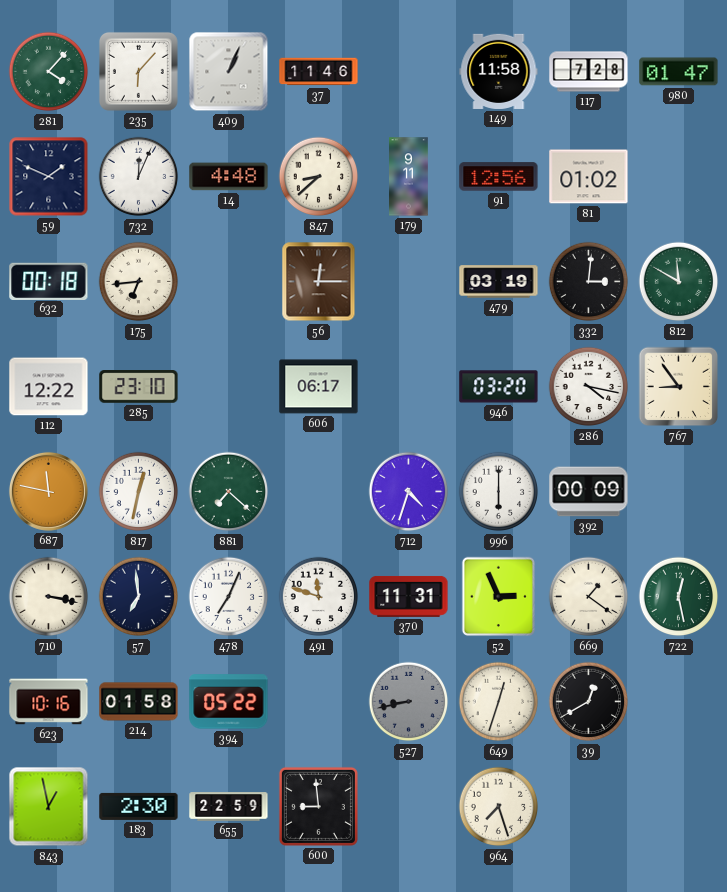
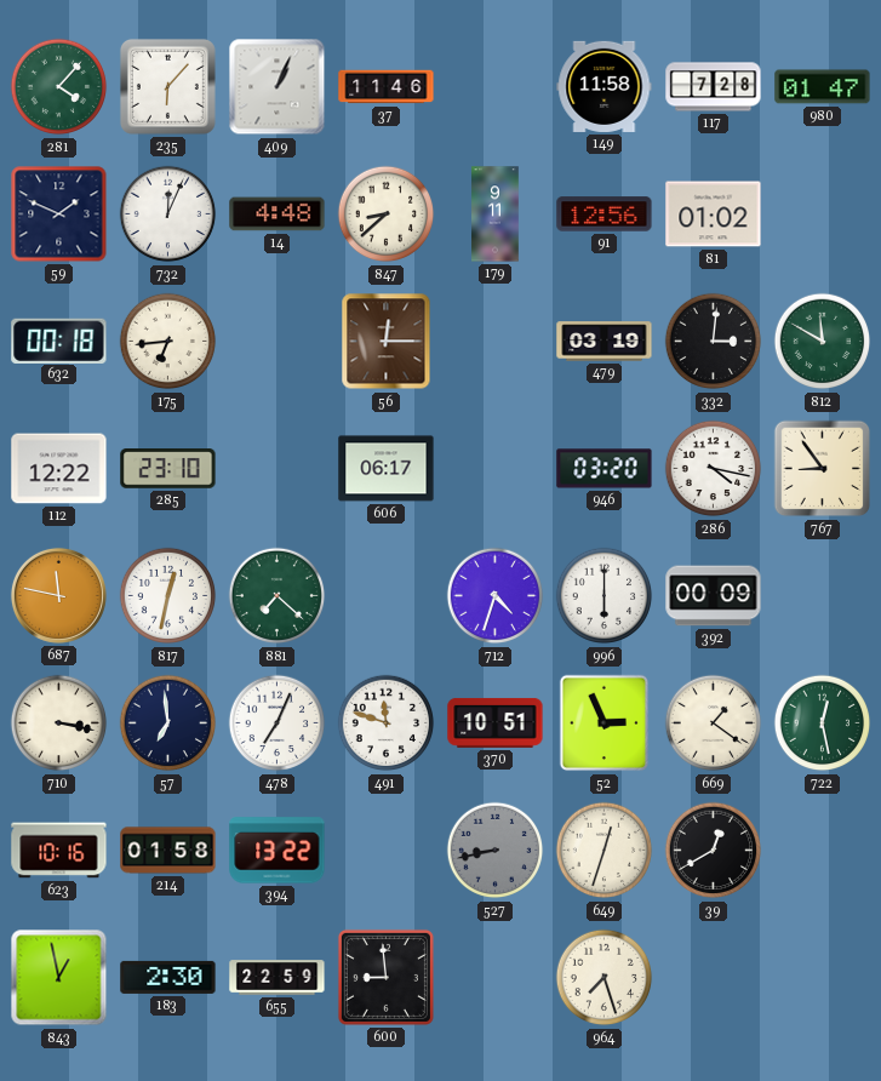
370: 11:31 -> 10:51
394: 05:22 -> 13:22
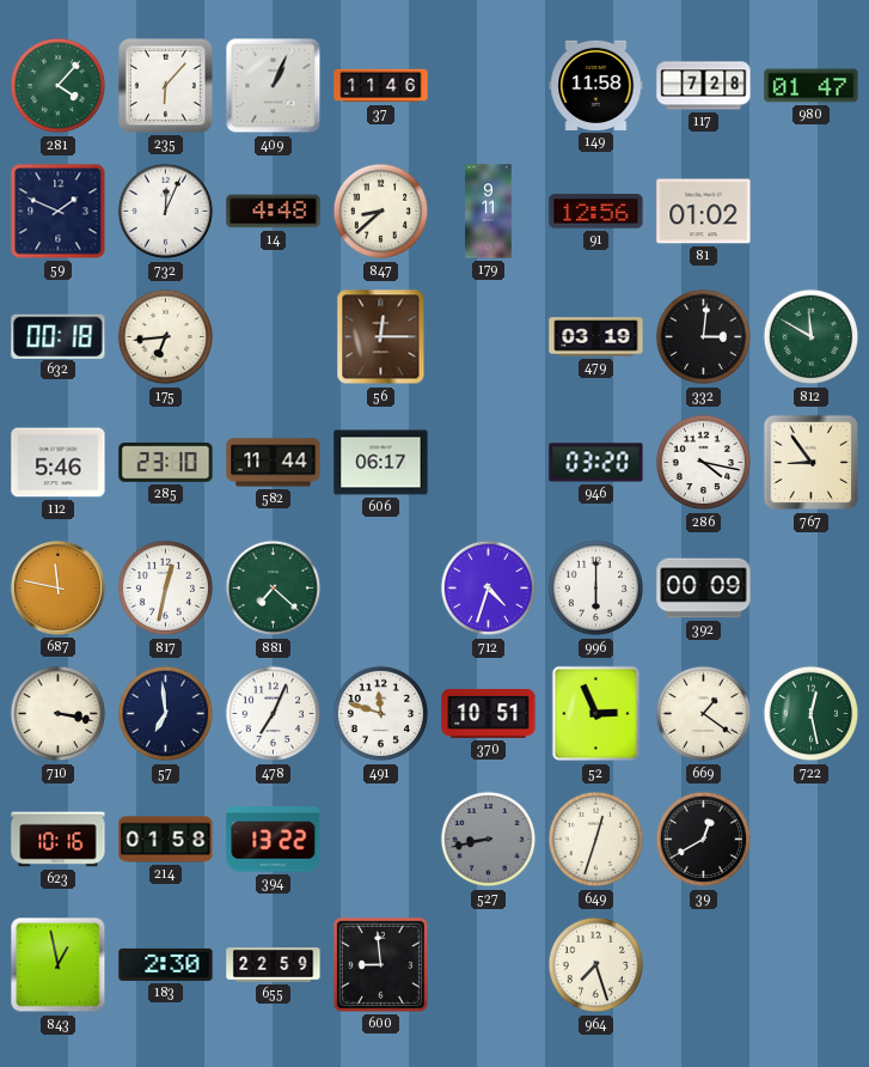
112: 12:22 -> 5:46
582: none -> 11:44
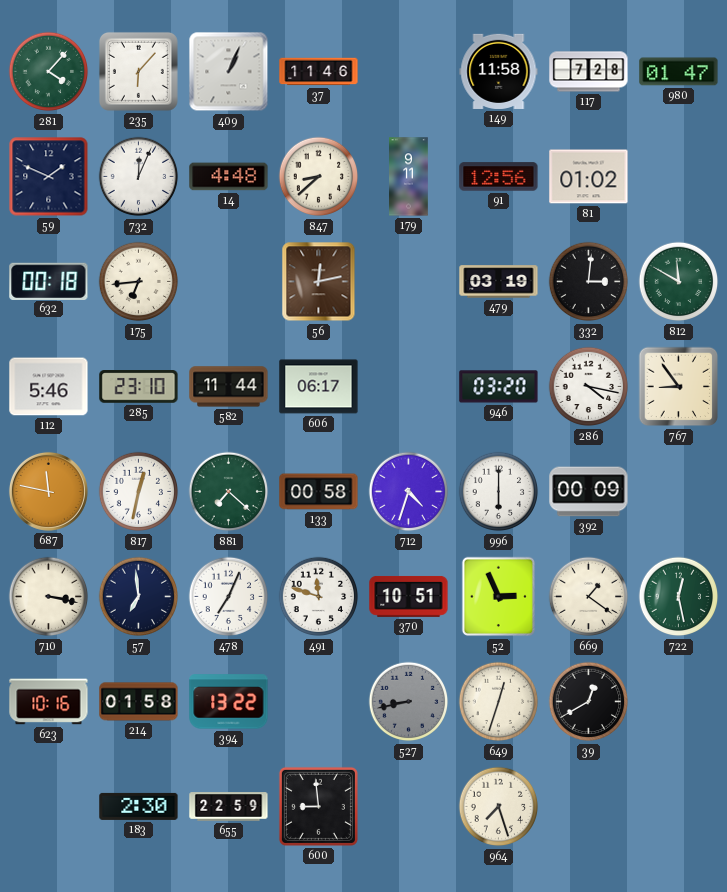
56: 12:15 -> 12:13
133: none -> 00:58
843: 12:58 -> none
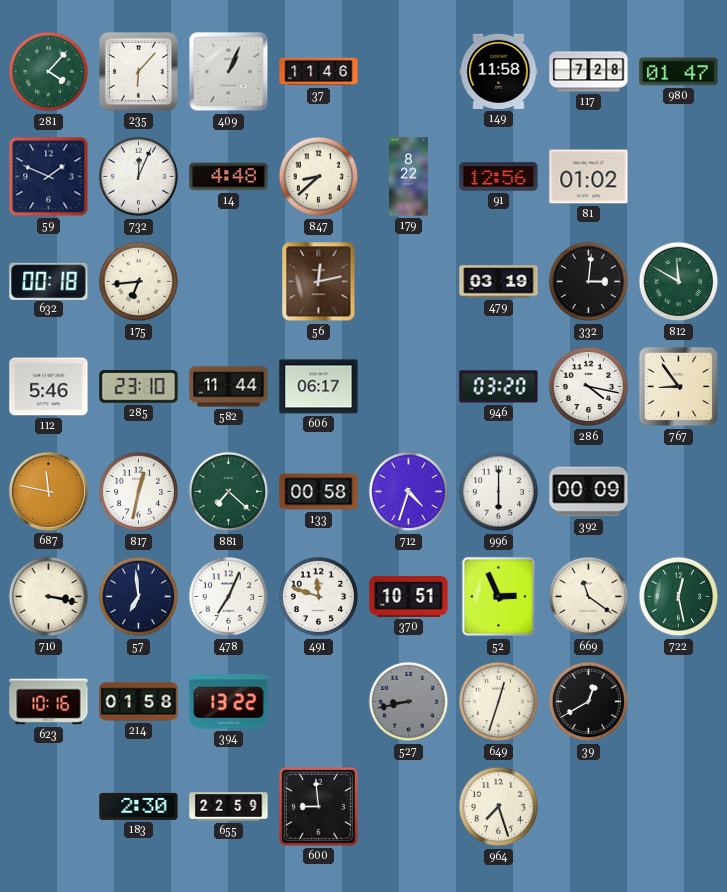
179: 9:11 -> 8:22
669: 1:21 -> 11:21
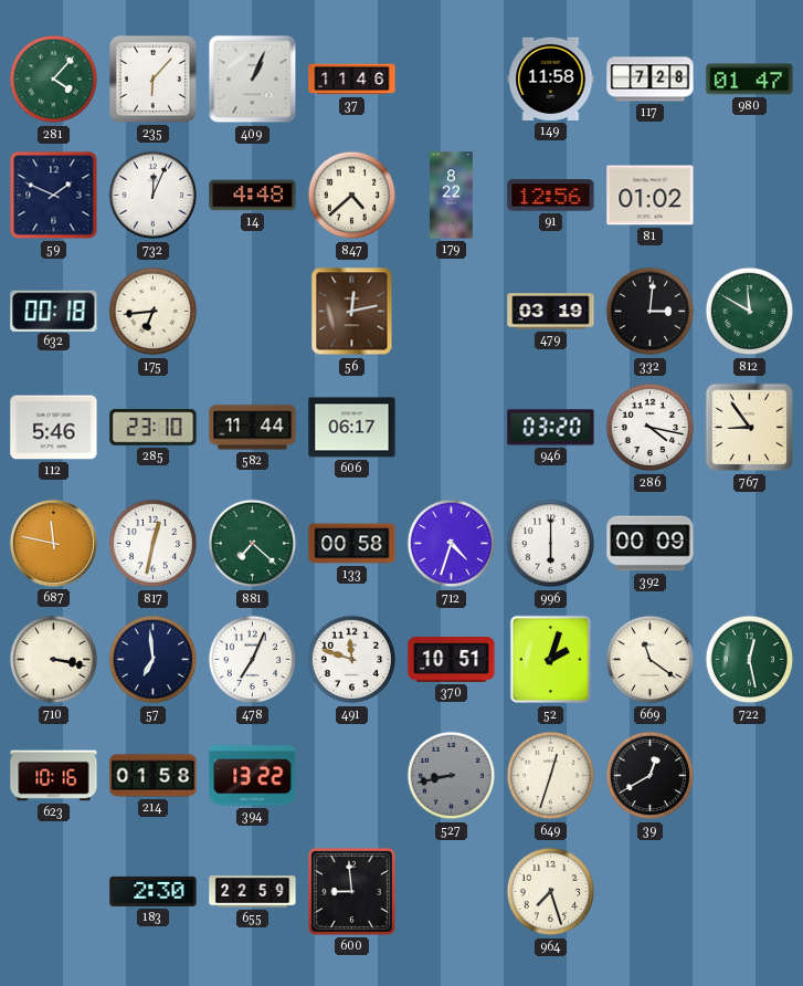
847: 8:38 -> 4:38
52: 2:56 -> 2:03
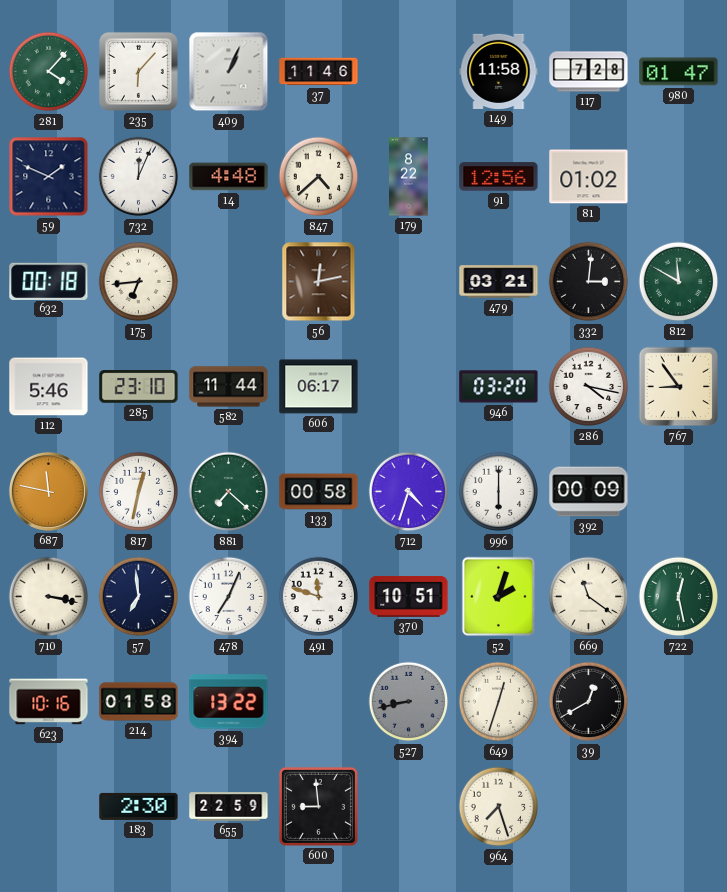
479: 03:19 -> 03:21
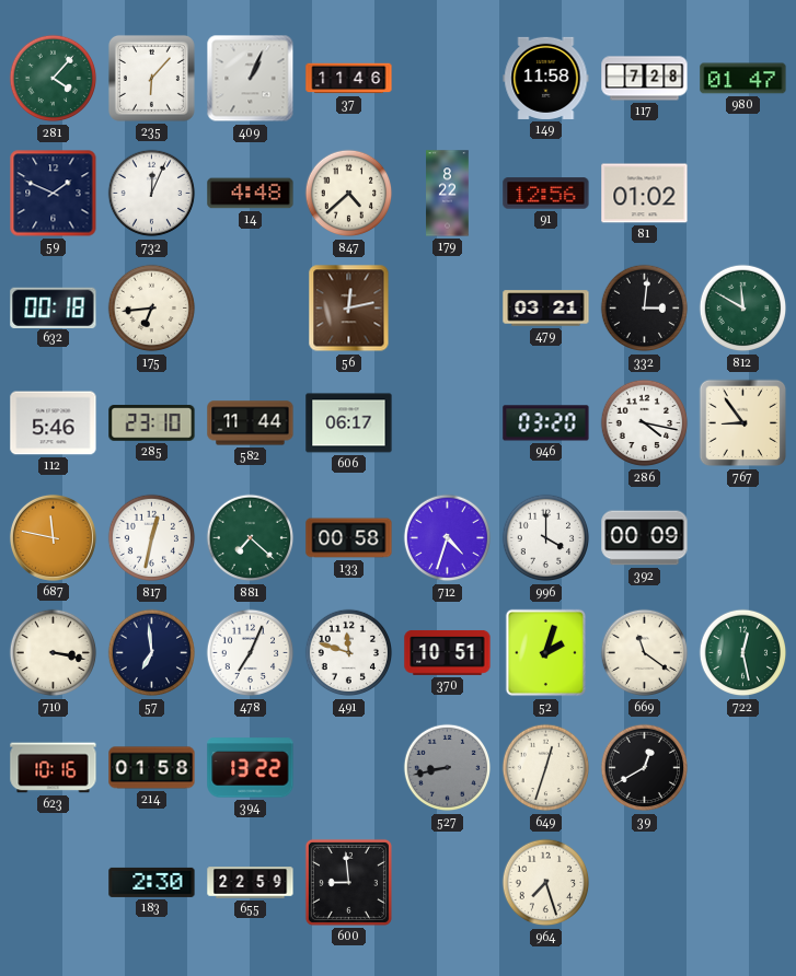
996: 6:00 -> 4:00
